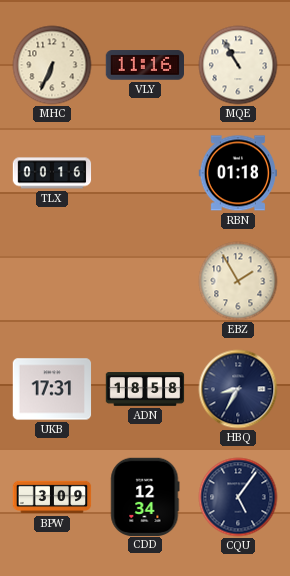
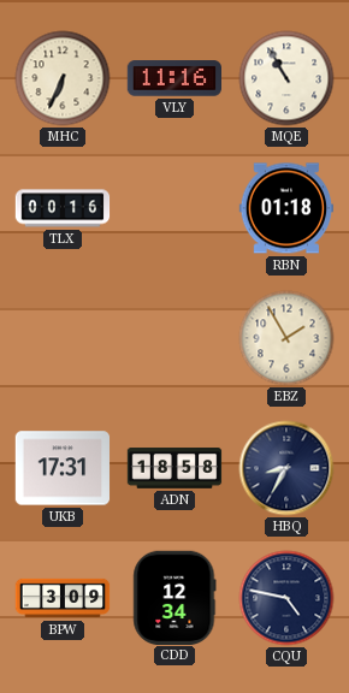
CQU: 5:06 -> 4:47
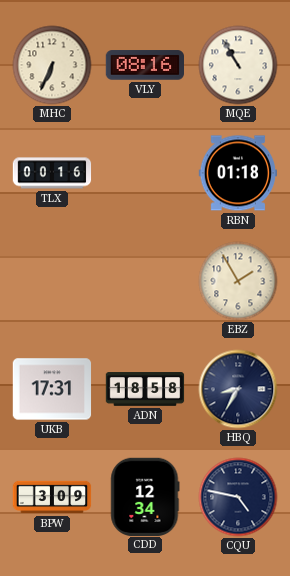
VLY: 11:16 -> 08:16
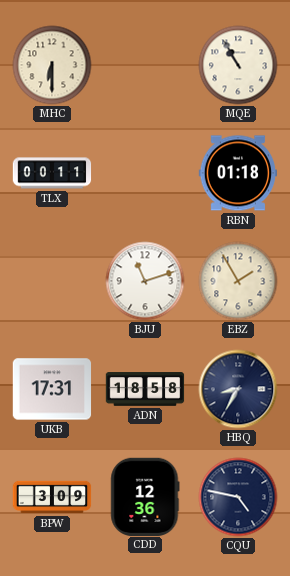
MHC: 6:34 -> 6:30
VLY: 08:16 -> none
TLX: 00:16 -> 00:11
BJU: none -> 11:12
CDD: 12:34 -> 12:36
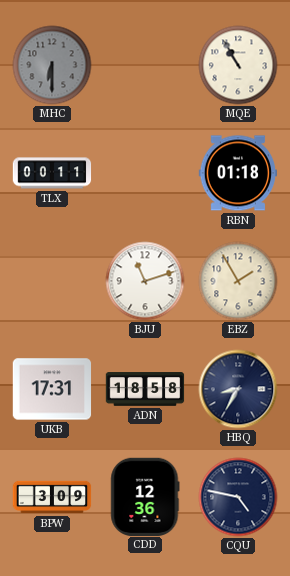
MHC dial: cream -> grey
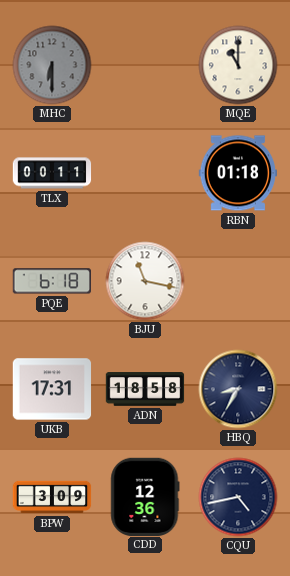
MQE: 10:55 -> 11:00
PQE: none -> 6:18
BJU: 11:12 -> 11:17
EBZ: 1:55 -> none
CQU: 4:47 -> 4:43
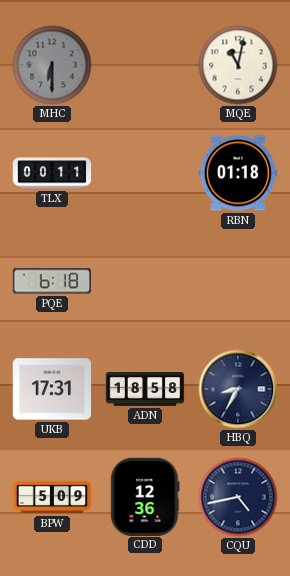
MQE: 11:00 -> 11:02
BJU: 11:17 -> none
BPW: 3:09 -> 5:09
